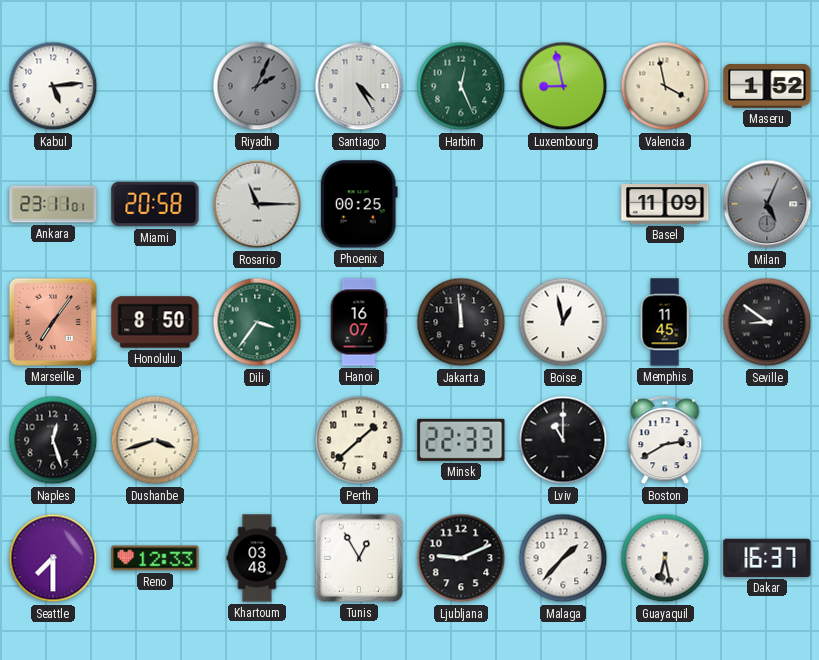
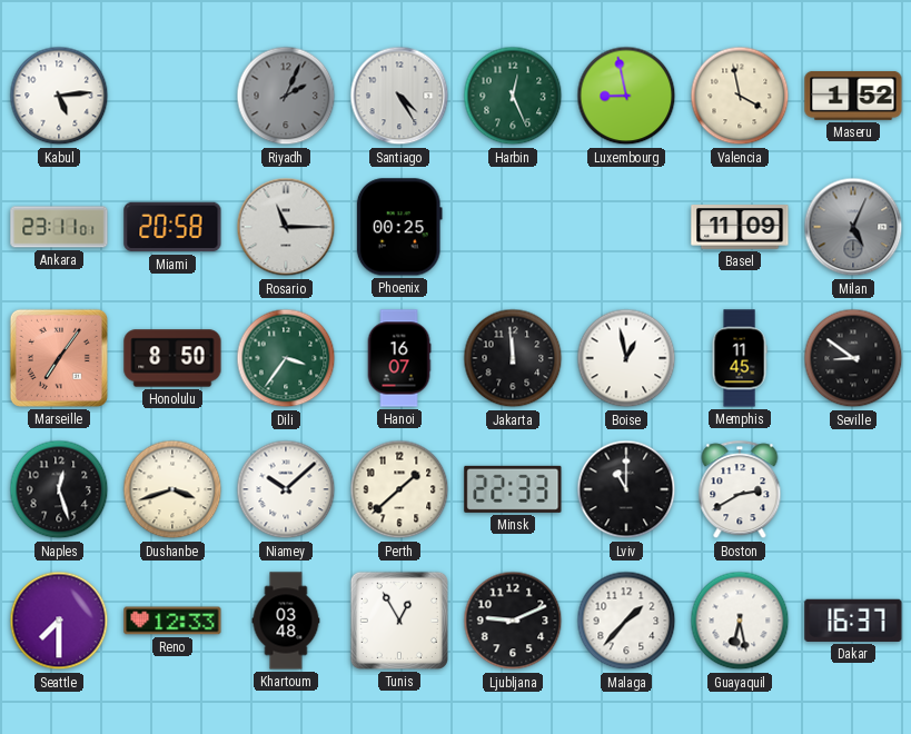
Niamey: none -> 10:08
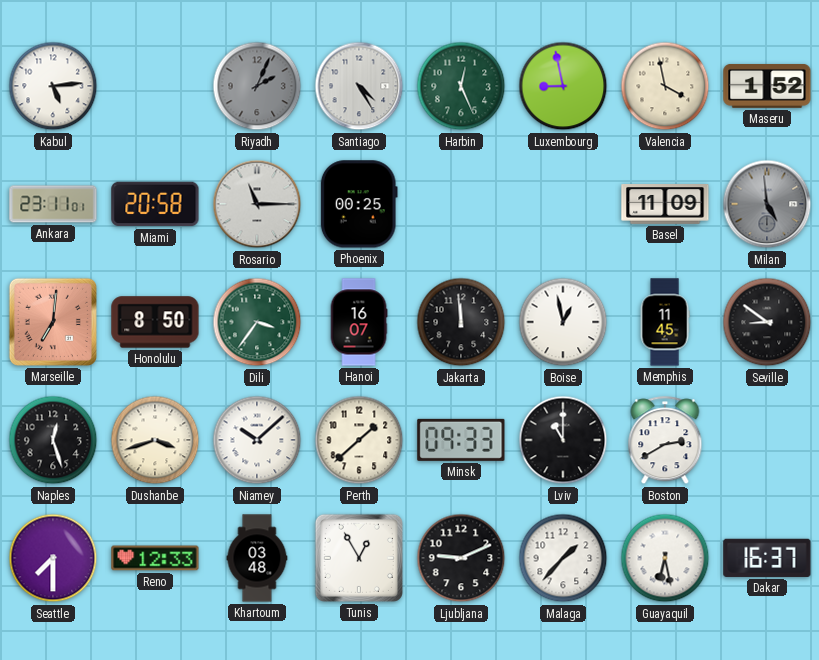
Milan: 5:04 -> 4:59
Marseille: 7:06 -> 7:01
Minsk: 22:33 -> 09:33
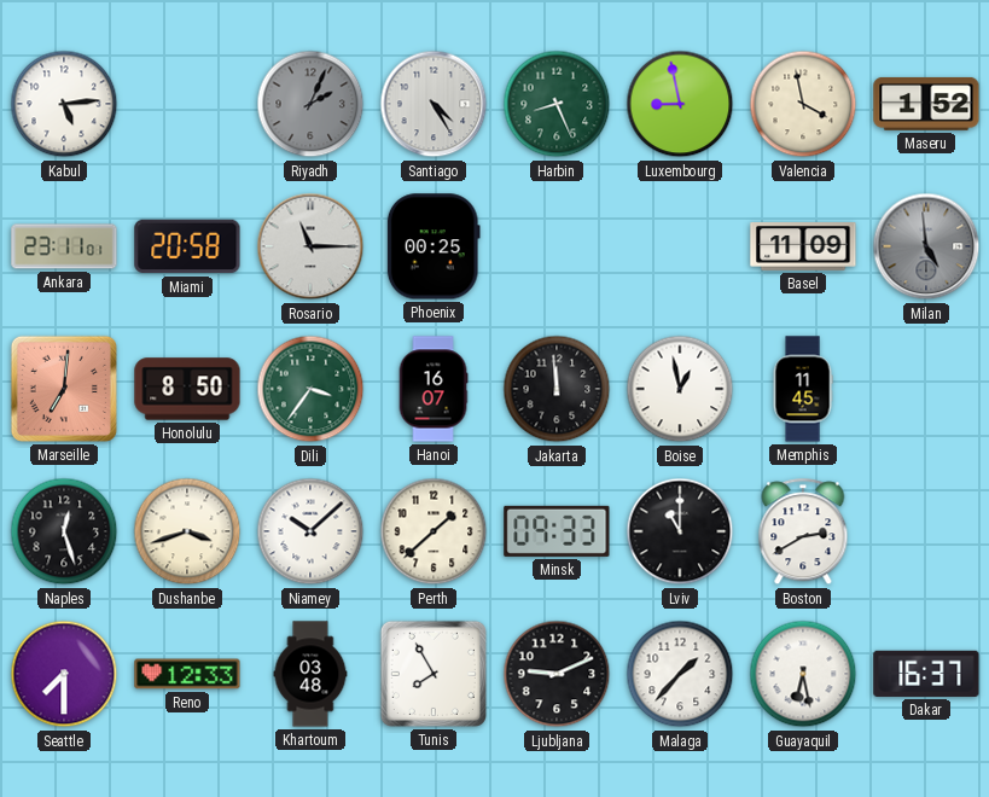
Harbin: 12:26 -> 8:26
Seville: 8:51 -> none
Tunis: 12:55 -> 7:55
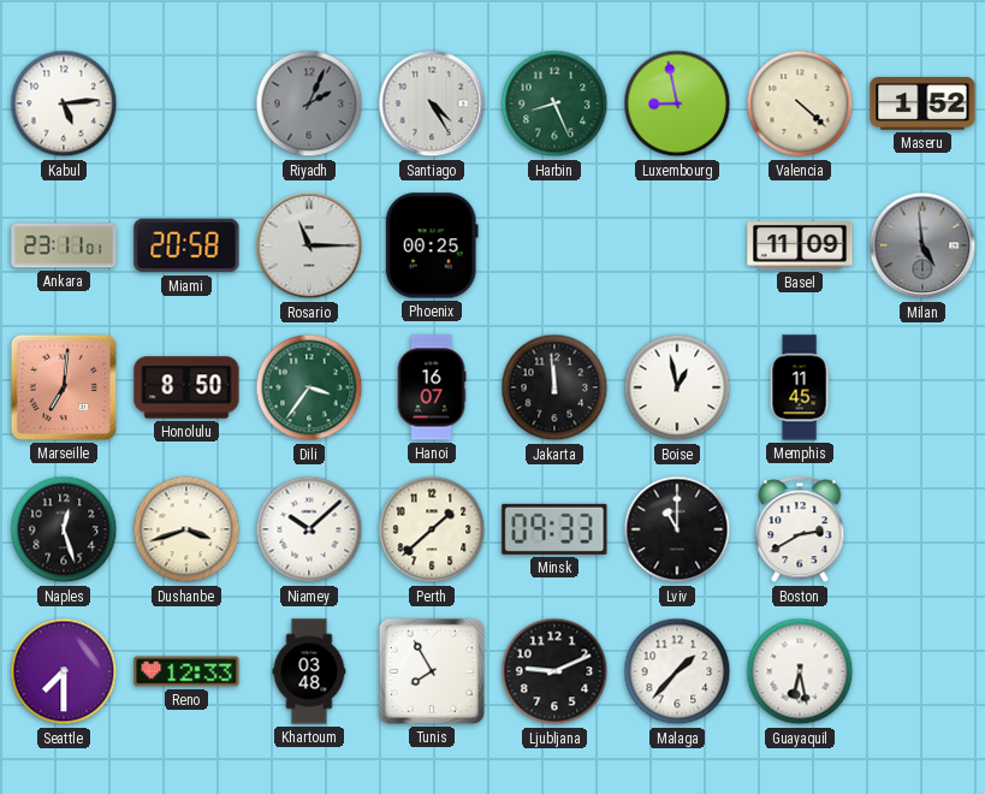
Valencia: 3:58 -> 4:22
Dakar: 16:37 -> none
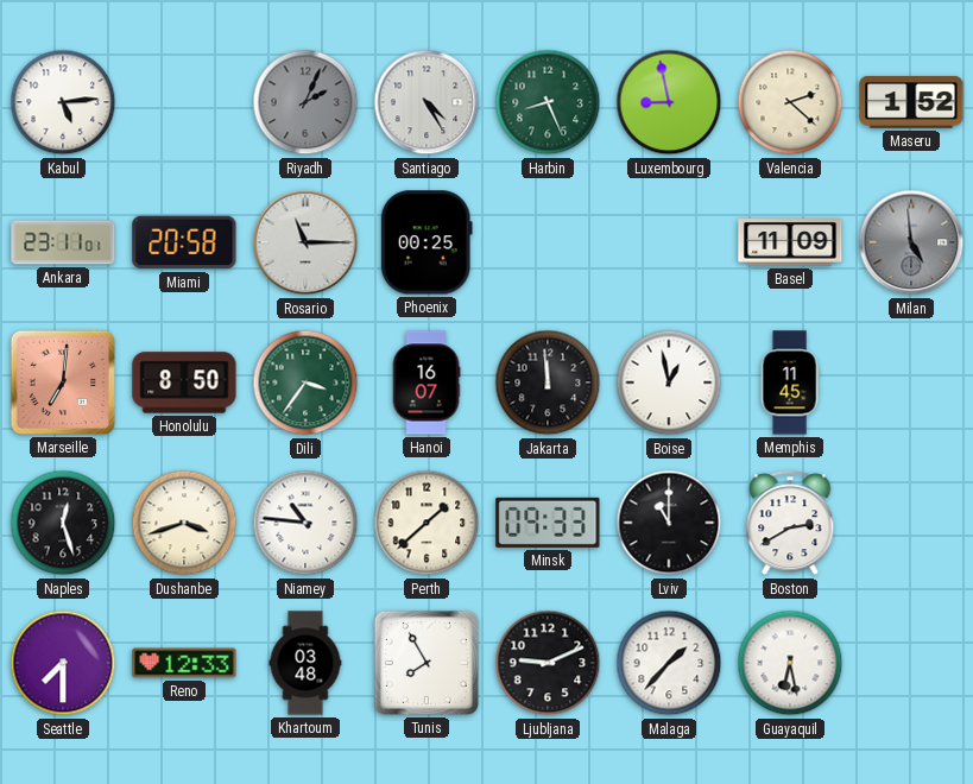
Valencia: 4:22 -> 2:22
Niamey: 10:08 -> 10:46
